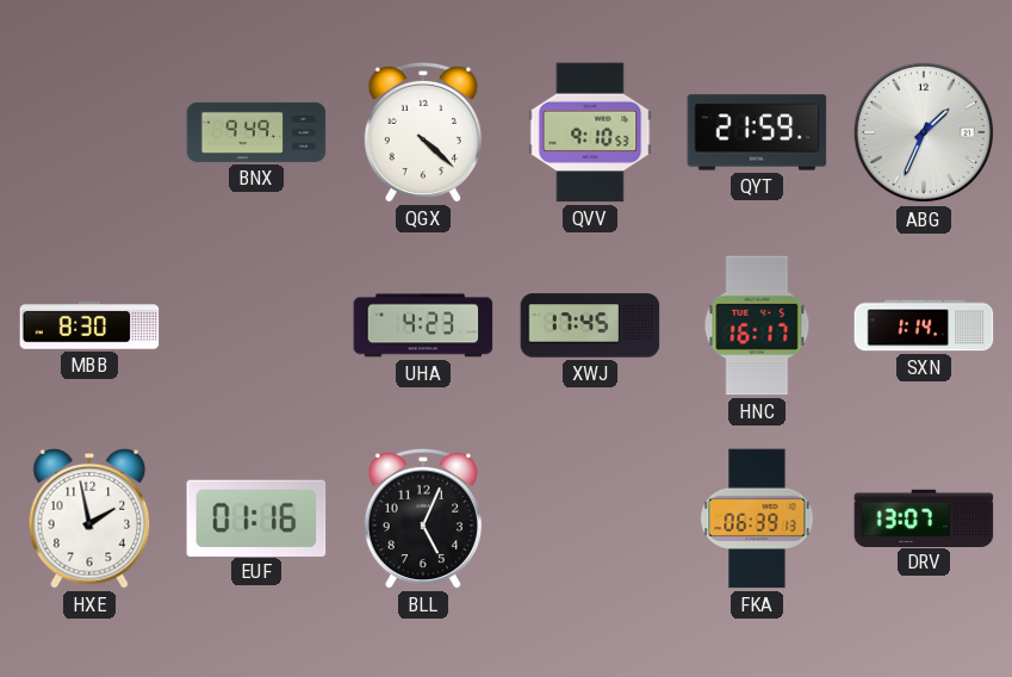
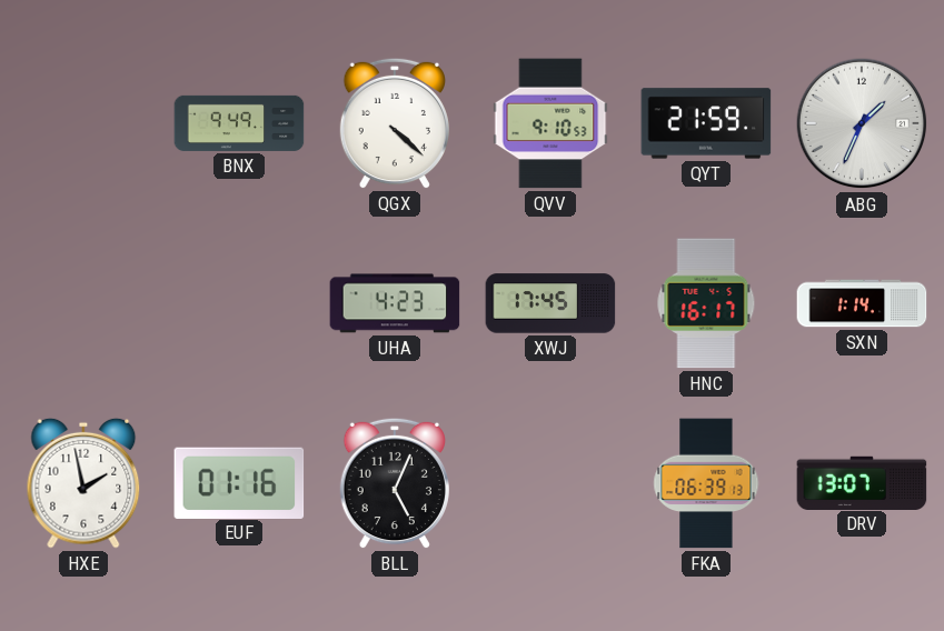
MBB: 8:30 -> none
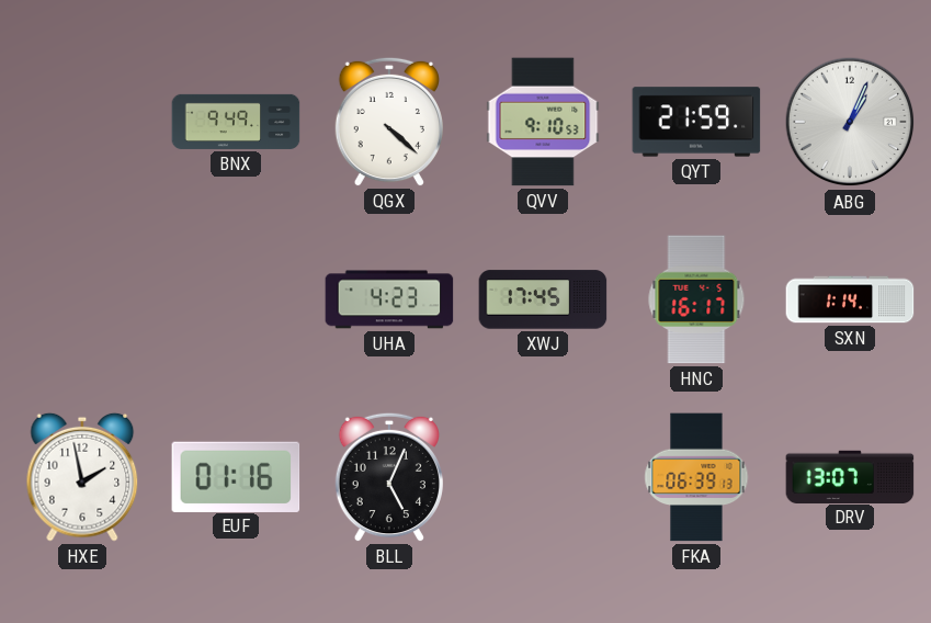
ABG: 1:34 -> 1:04
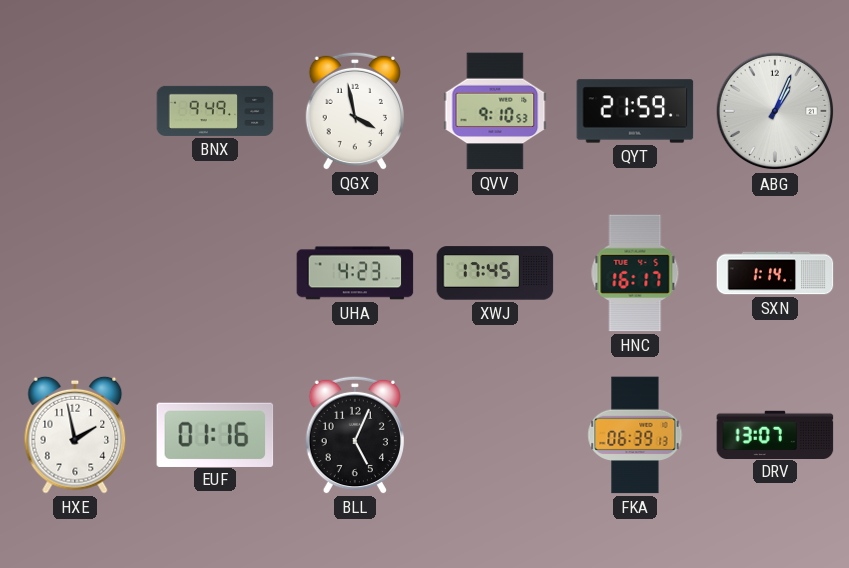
QGX: 4:22 -> 3:58
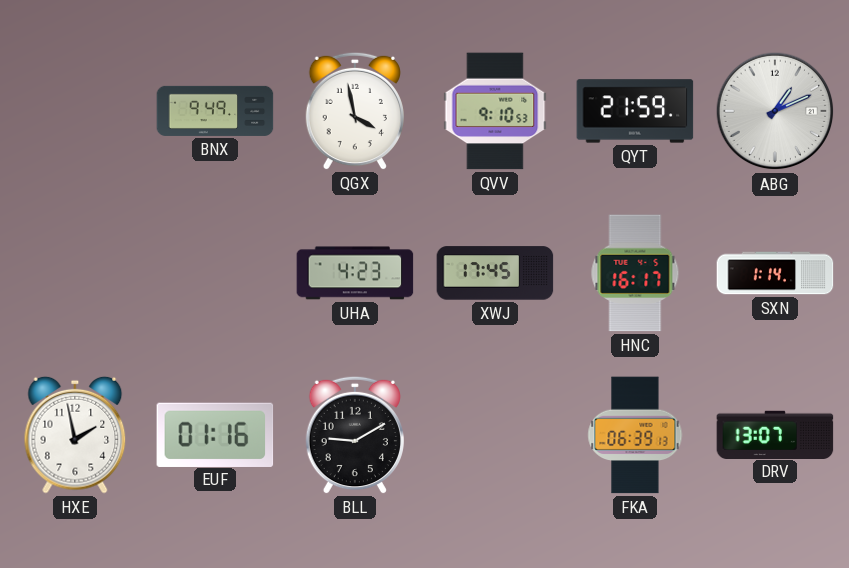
ABG: 1:04 -> 1:11
BLL: 5:04 -> 9:10
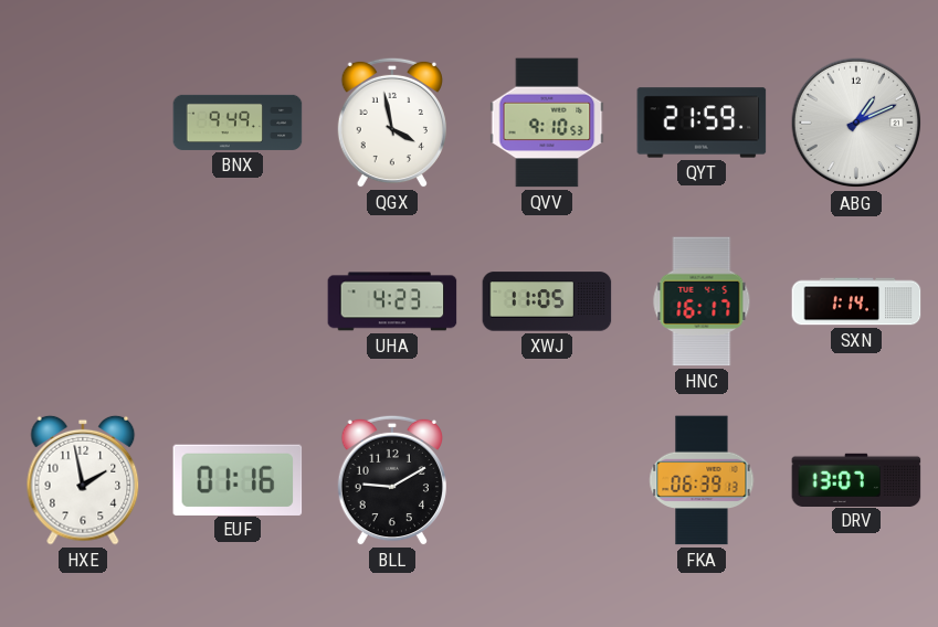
XWJ: 17:45 -> 11:05
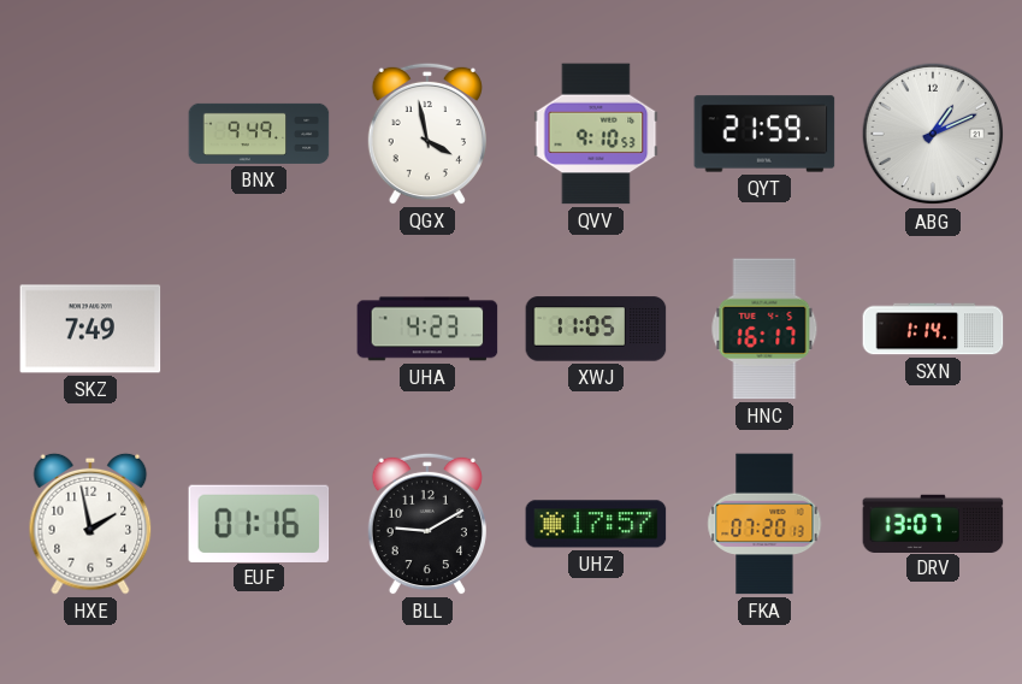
SKZ: none -> 7:49
UHZ: none -> 17:57
FKA: 06:39 -> 07:20
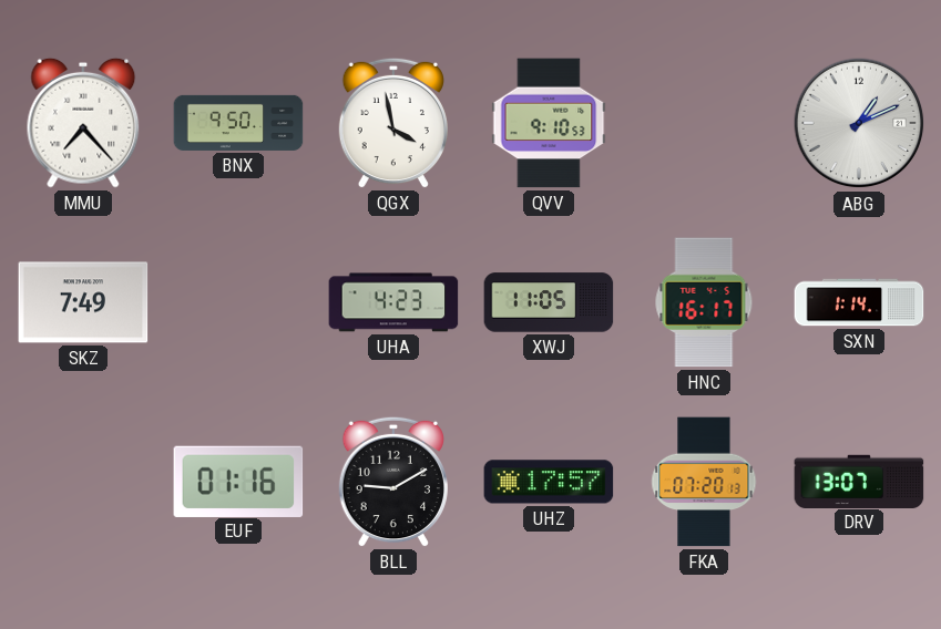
MMU: none -> 7:23
BNX: 9:49 -> 9:50
QYT: 21:59 -> none
HXE: 1:58 -> none
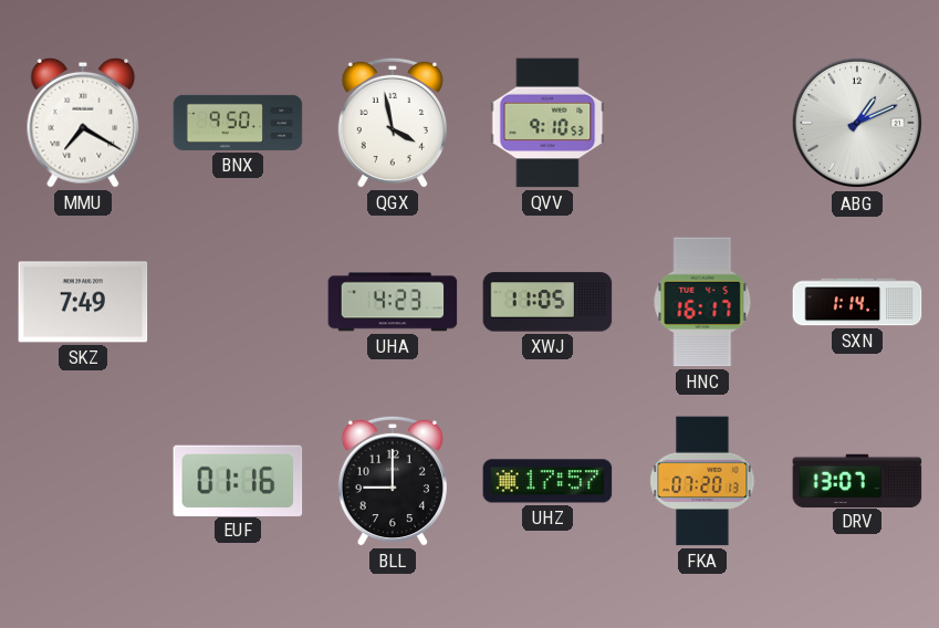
MMU: 7:23 -> 7:20
BLL: 9:10 -> 9:00
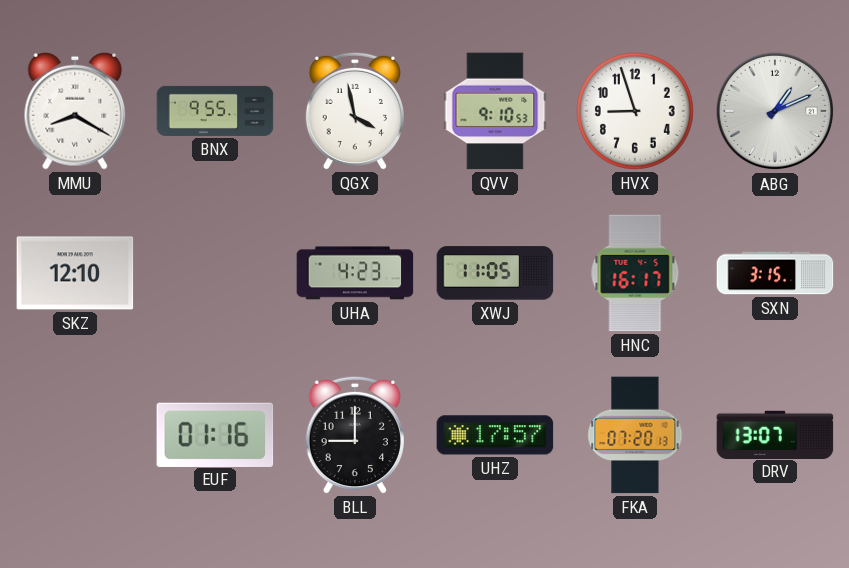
MMU: 7:20 -> 8:20
BNX: 9:50 -> 9:55
HVX: none -> 8:57
SKZ: 7:49 -> 12:10
SXN: 1:14 -> 3:15
